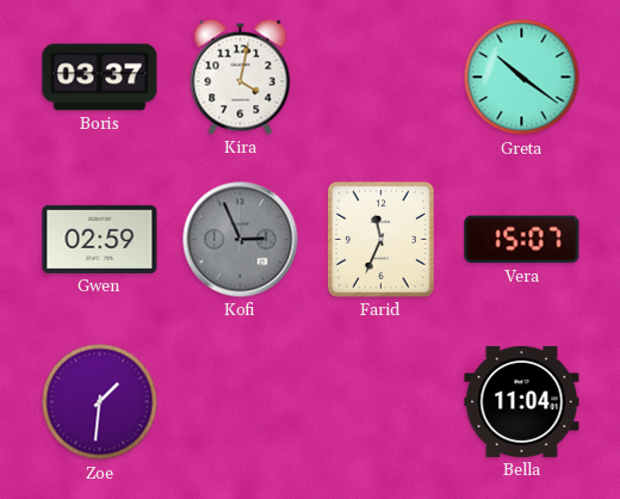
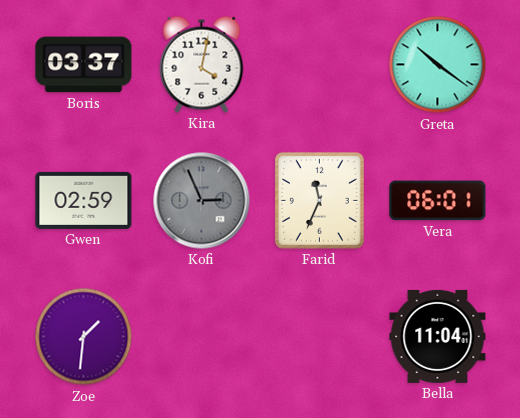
Vera: 15:07 -> 06:01
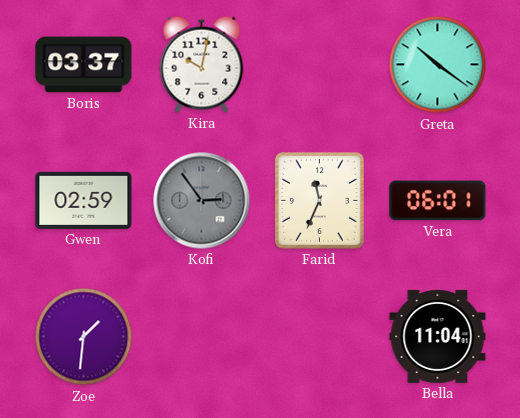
Kira: 4:02 -> 10:02
Kofi: 2:56 -> 2:54
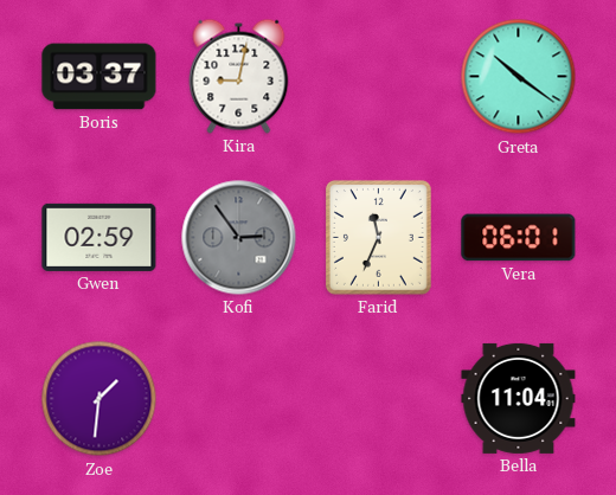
Kira: 10:02 -> 9:02
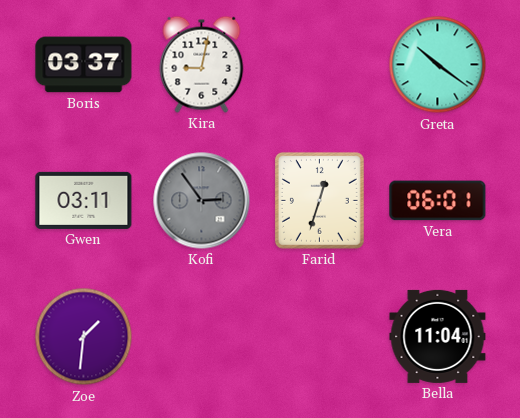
Gwen: 02:59 -> 03:11
Farid: 11:34 -> 12:33
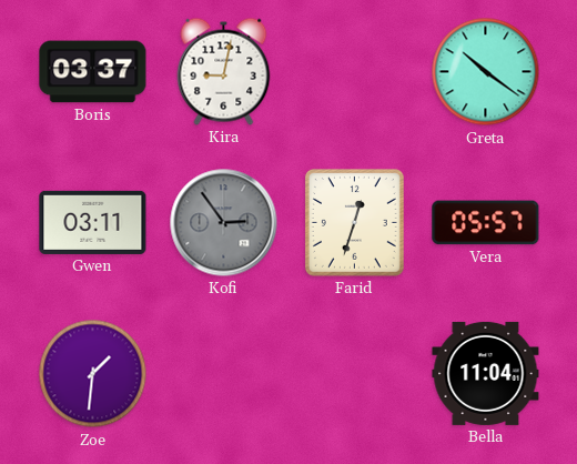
Vera: 06:01 -> 05:57
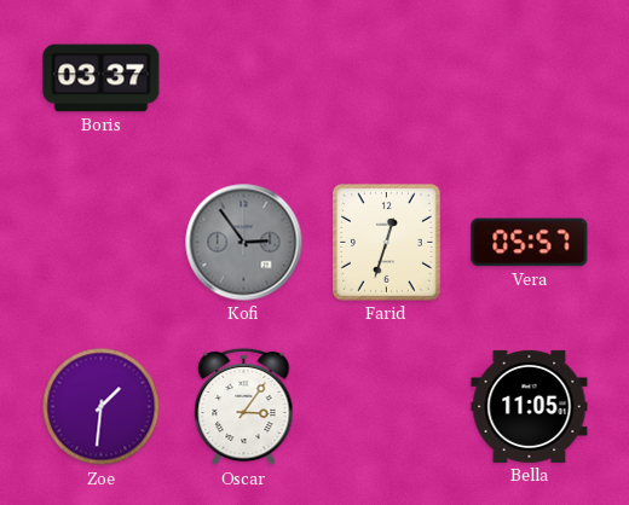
Kira: 9:02 -> none
Greta: 10:21 -> none
Gwen: 03:11 -> none
Oscar: none -> 3:06
Bella: 11:04 -> 11:05
